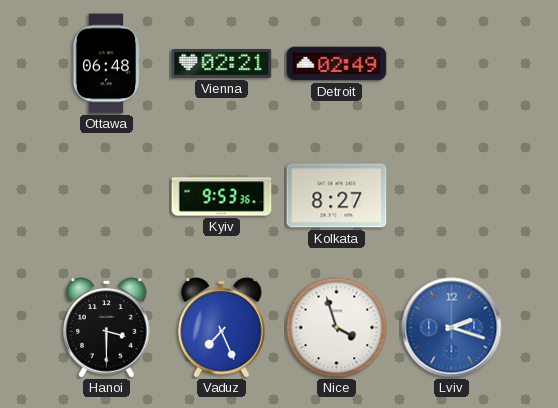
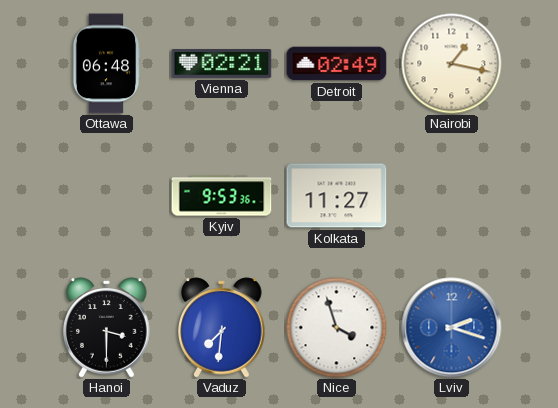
Nairobi: none -> 1:17
Kolkata: 8:27 -> 11:27
Vaduz: 7:26 -> 7:31
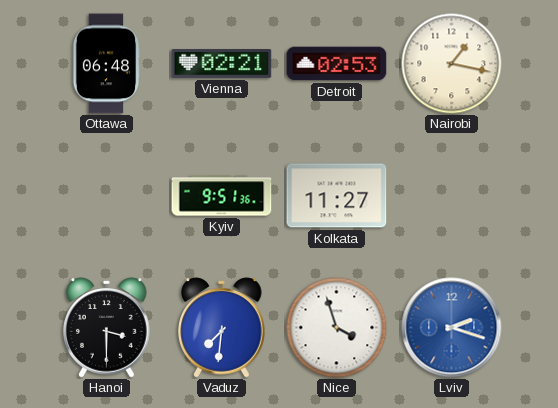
Detroit: 02:49 -> 02:53
Kyiv: 9:53 -> 9:51
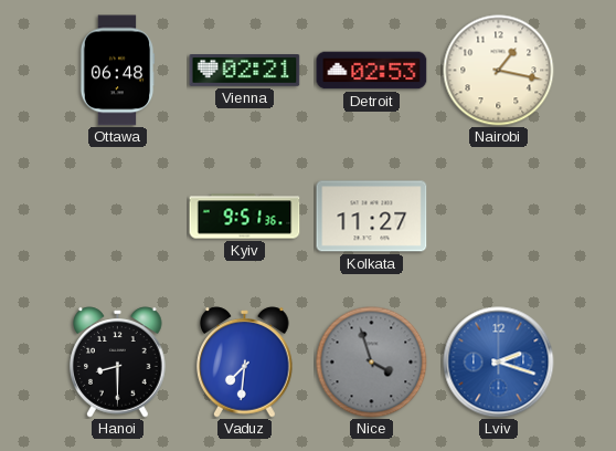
Hanoi: 3:30 -> 8:30
Nice dial: white -> grey
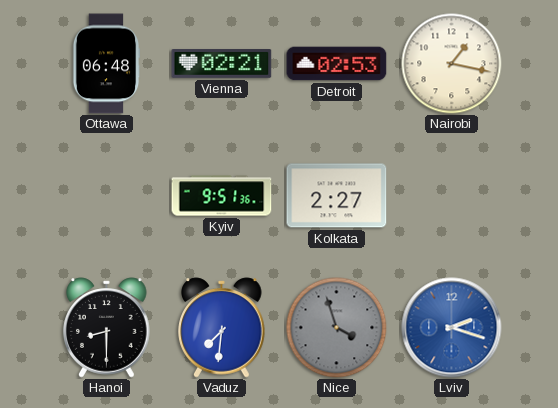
Kolkata: 11:27 -> 2:27
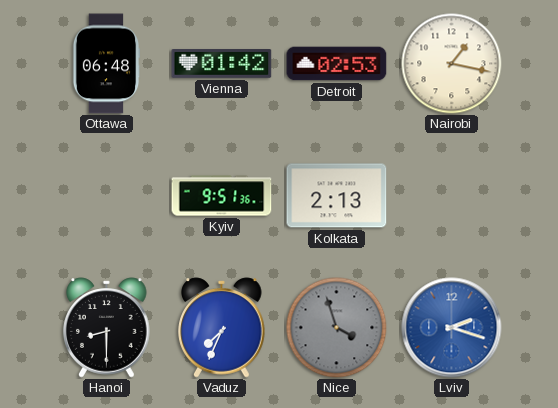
Vienna: 02:21 -> 01:42
Kolkata: 2:27 -> 2:13
Vaduz: 7:31 -> 7:34
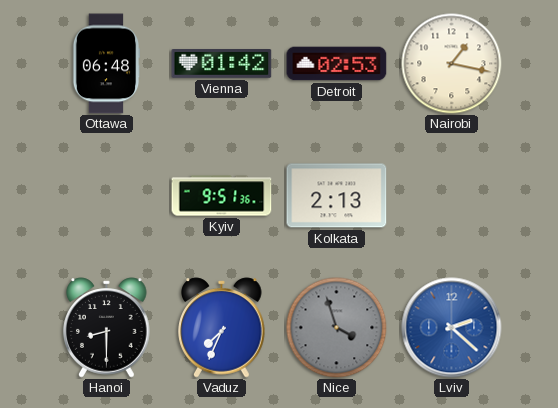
Lviv: 2:18 -> 2:22
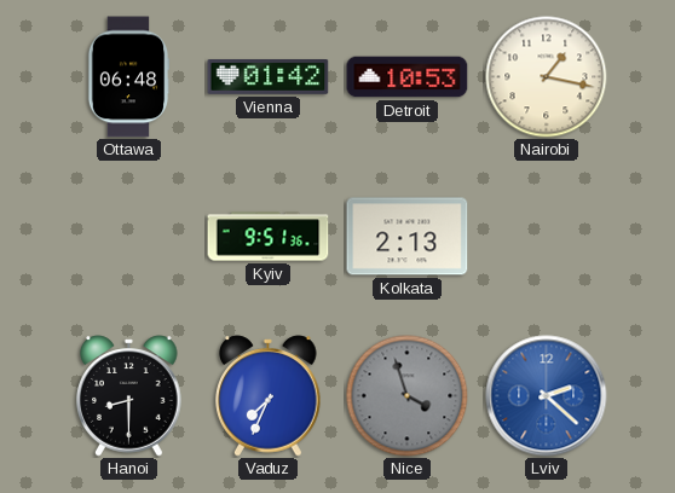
Detroit: 02:53 -> 10:53
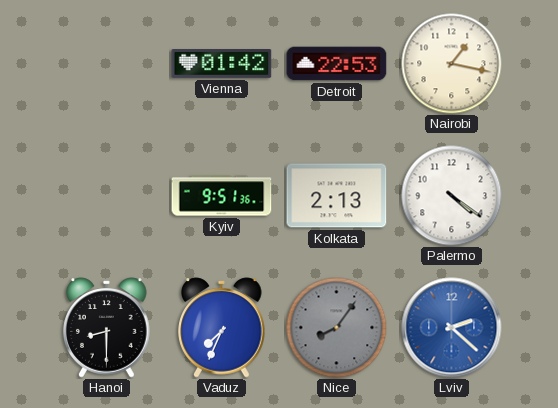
Ottawa: 06:48 -> none
Detroit: 10:53 -> 22:53
Palermo: none -> 4:21
Nice: 3:57 -> 8:06
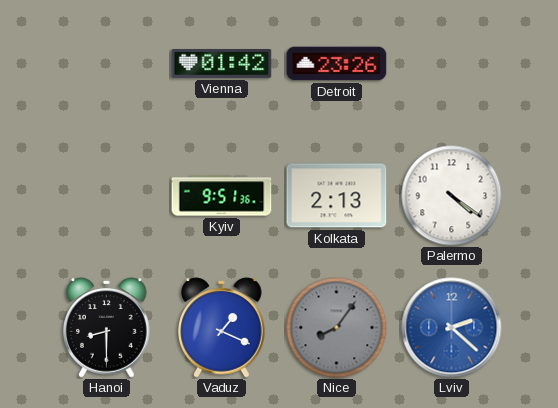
Detroit: 22:53 -> 23:26
Nairobi: 1:17 -> none
Vaduz: 7:34 -> 1:19
